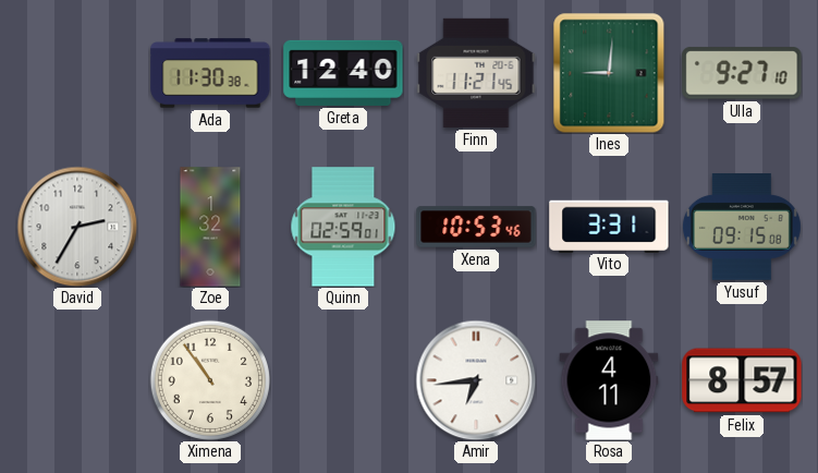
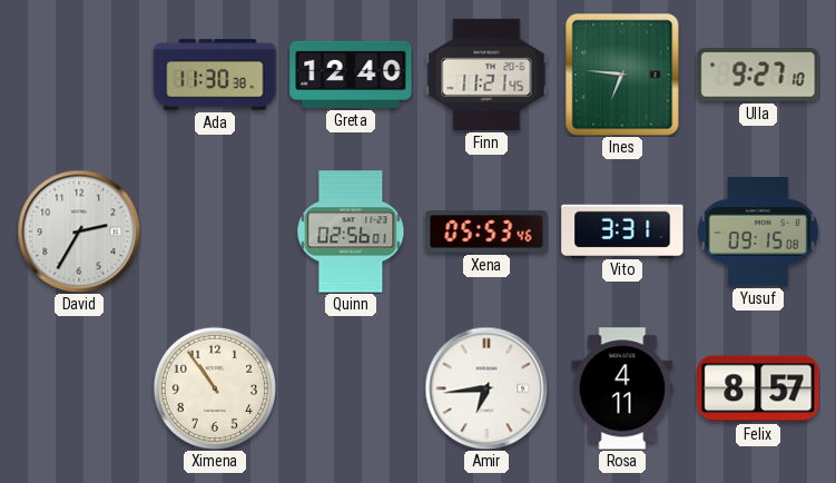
Ines: 9:01 -> 6:46
Zoe: 1:32 -> none
Quinn: 02:59 -> 02:56
Xena: 10:53 -> 05:53
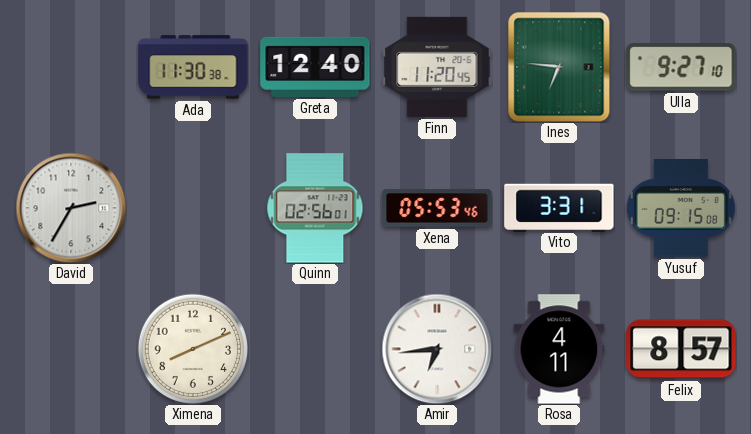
Finn: 11:21 -> 11:20
Ximena: 10:54 -> 8:11
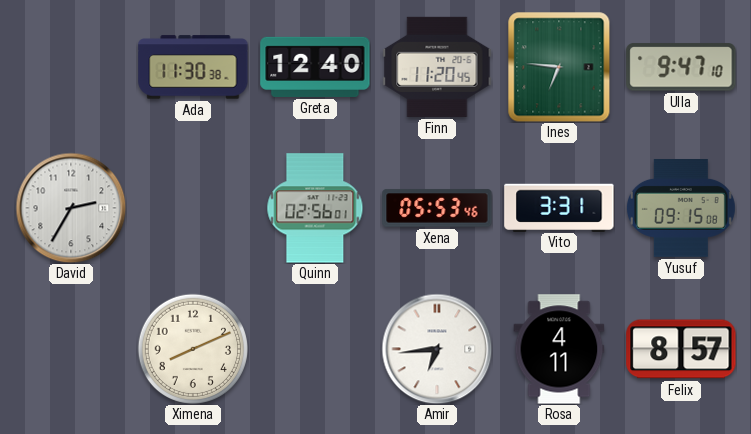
Ulla: 9:27 -> 9:47
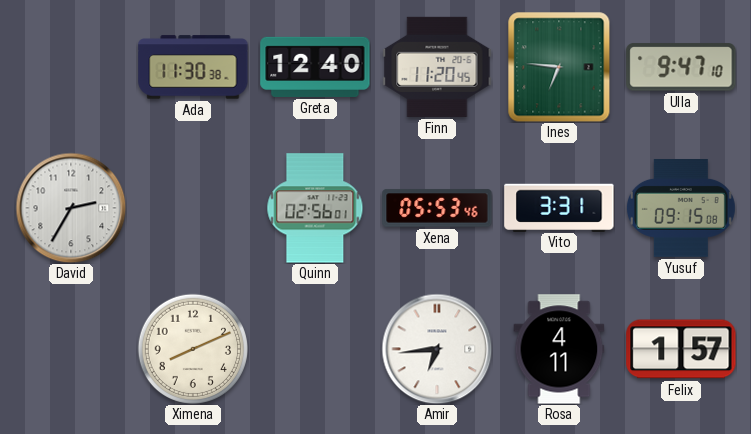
Felix: 8:57 -> 1:57
